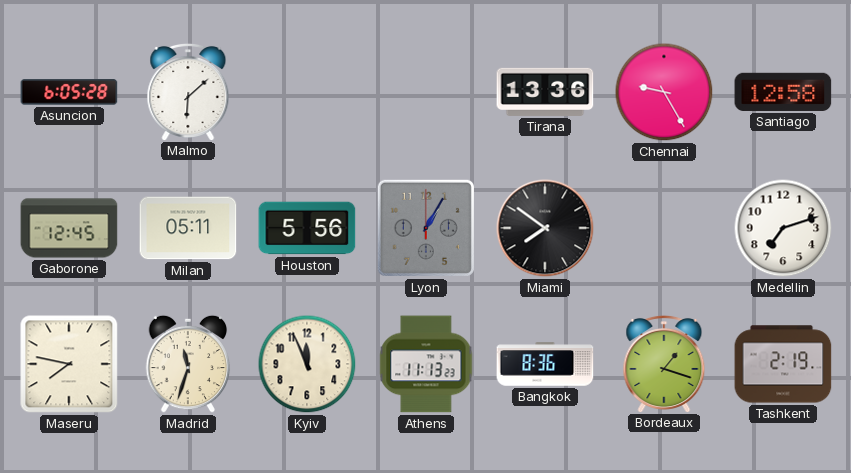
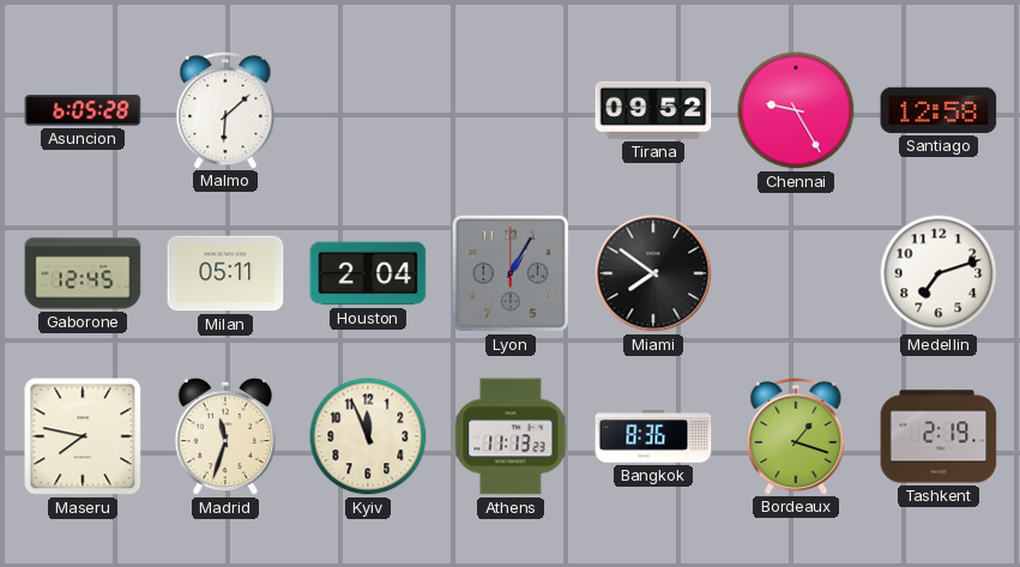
Tirana: 13:36 -> 09:52
Houston: 5:56 -> 2:04
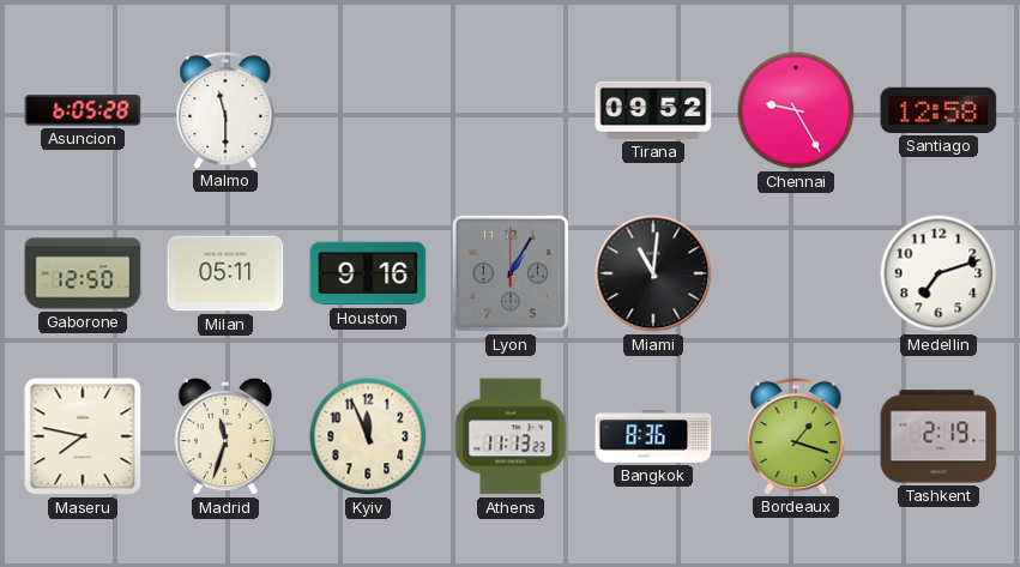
Malmo: 6:08 -> 11:30
Gaborone: 12:45 -> 12:50
Houston: 2:04 -> 9:16
Miami: 7:51 -> 11:01
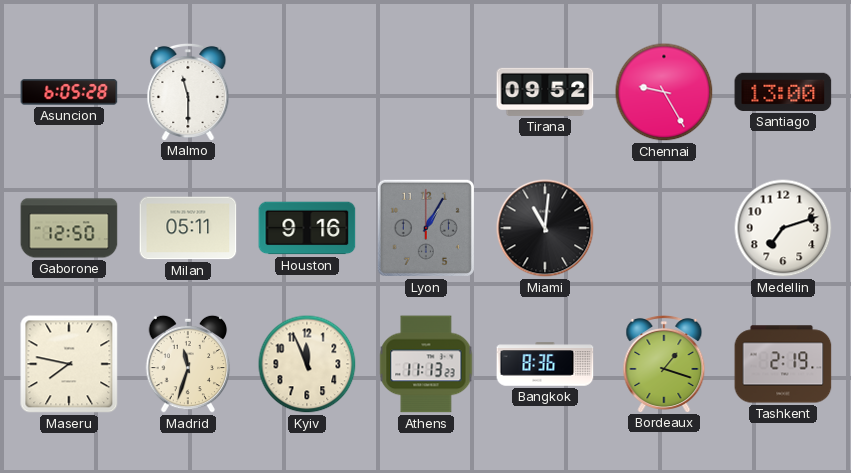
Santiago: 12:58 -> 13:00
